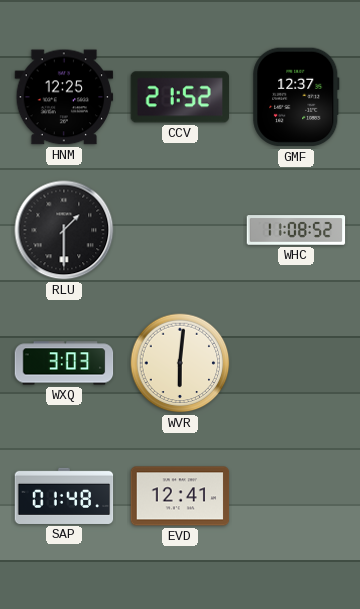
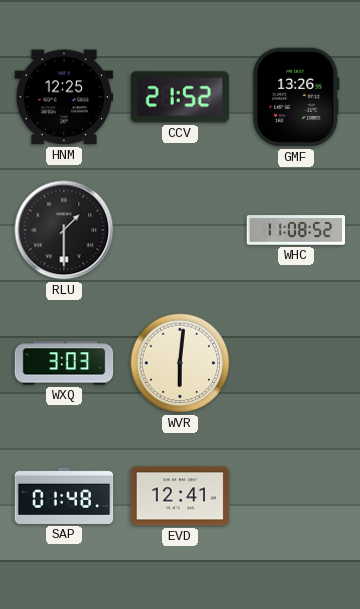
GMF: 12:37 -> 13:26
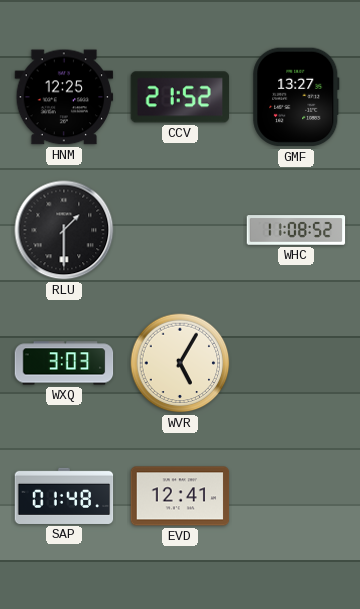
GMF: 13:26 -> 13:27
WVR: 6:01 -> 5:05
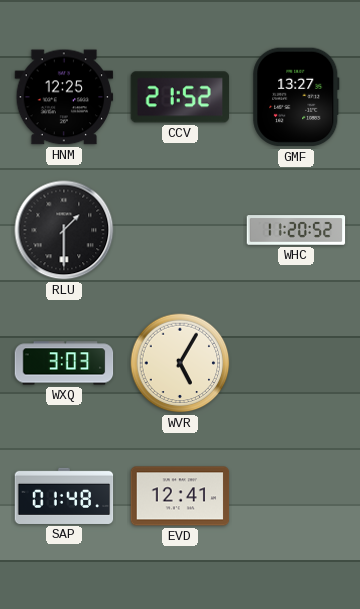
WHC: 11:08 -> 11:20
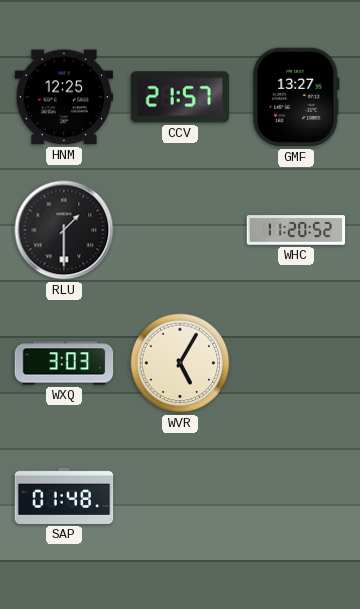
CCV: 21:52 -> 21:57
EVD: 12:41 -> none
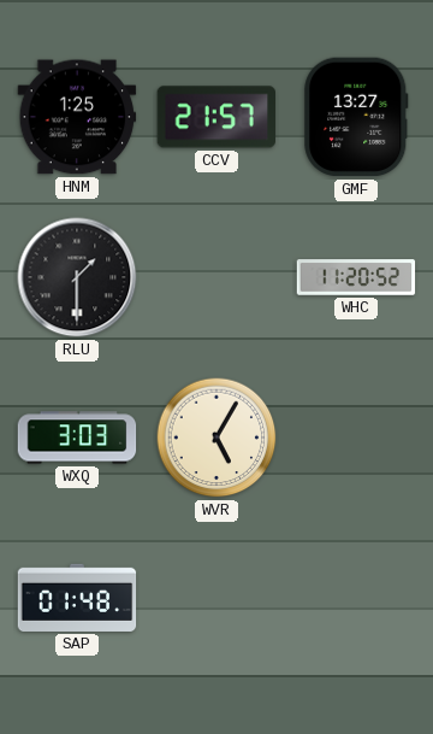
HNM: 12:25 -> 1:25
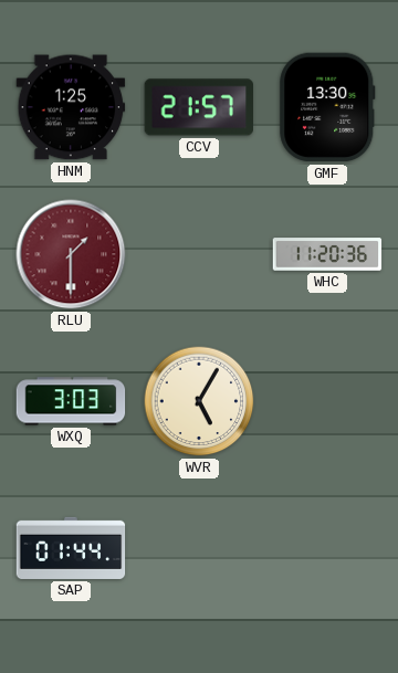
GMF: 13:27 -> 13:30
RLU dial: black -> burgundy
WHC: 11:20:52 -> 11:20:36
SAP: 01:48 -> 01:44
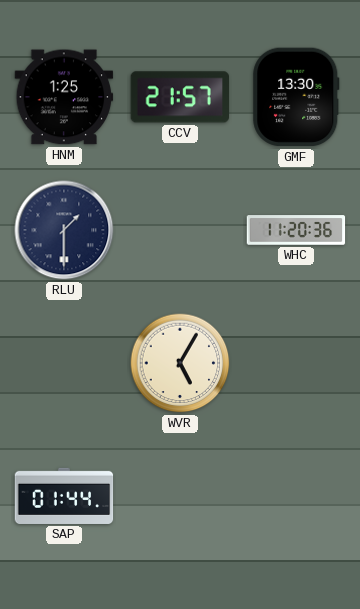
RLU dial: burgundy -> navy
WXQ: 3:03 -> none
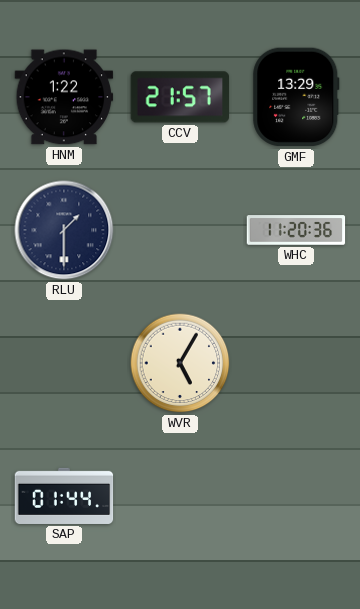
HNM: 1:25 -> 1:22
GMF: 13:30 -> 13:29
